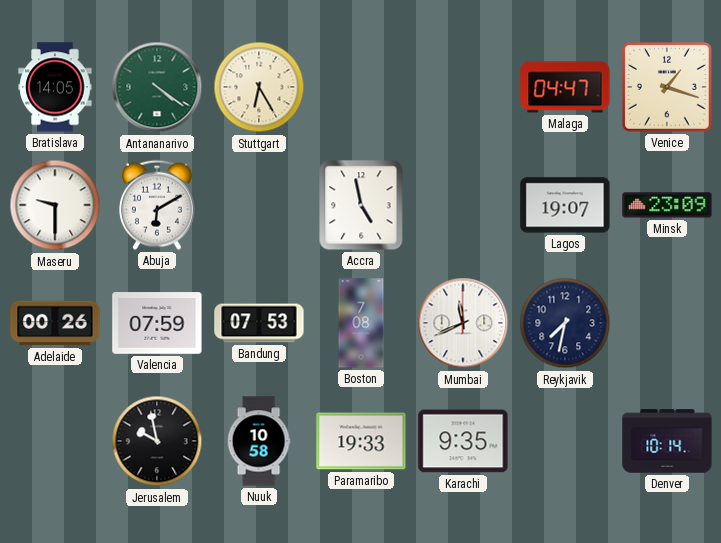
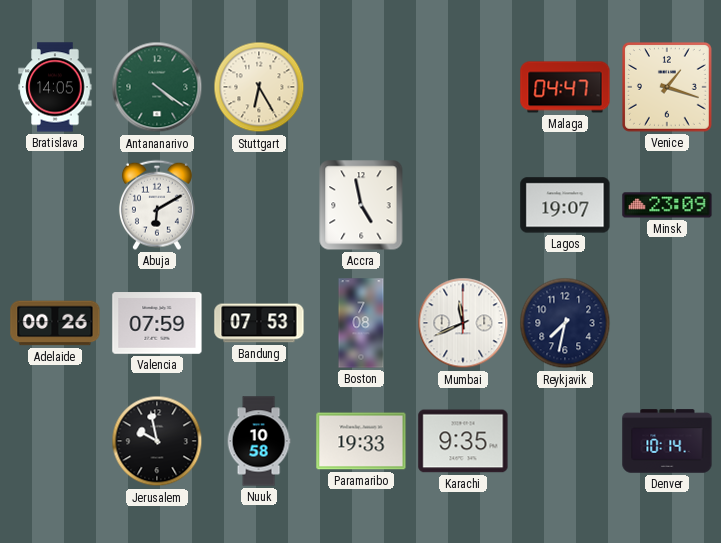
Maseru: 9:30 -> none
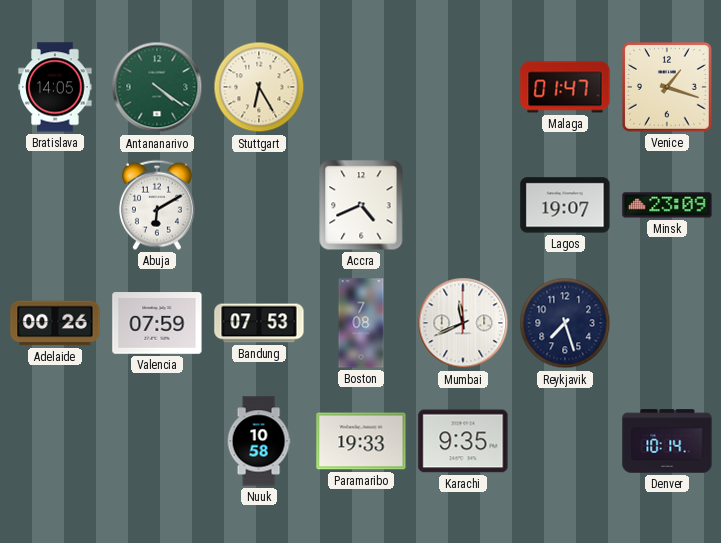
Malaga: 04:47 -> 01:47
Accra: 4:58 -> 4:41
Reykjavik: 7:32 -> 7:27
Jerusalem: 9:58 -> none
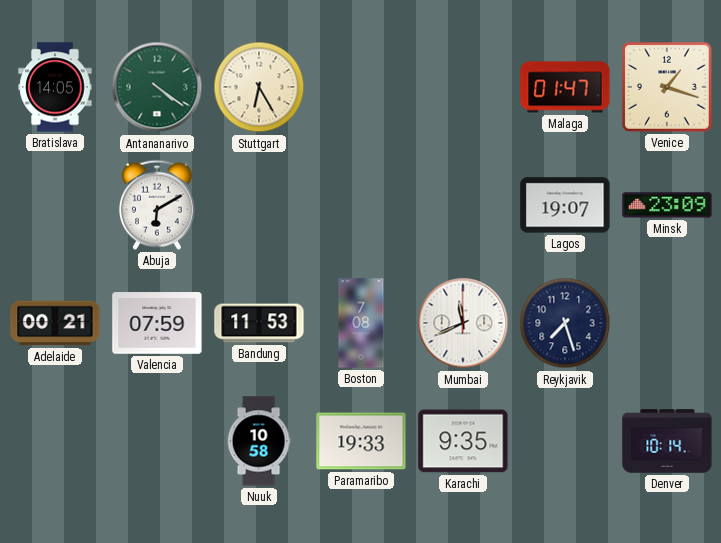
Accra: 4:41 -> none
Adelaide: 00:26 -> 00:21
Bandung: 07:53 -> 11:53
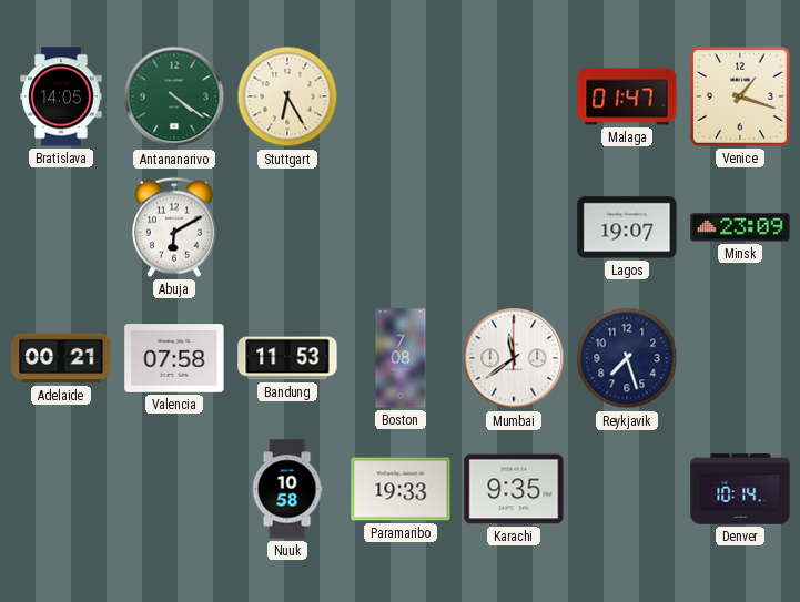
Valencia: 07:59 -> 07:58
Mumbai: 11:41 -> 11:39
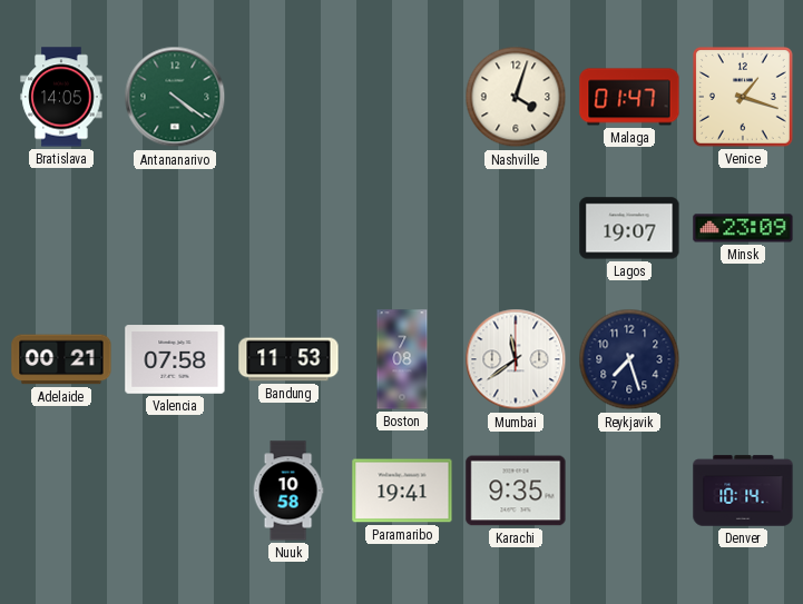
Stuttgart: 6:25 -> none
Nashville: none -> 4:03
Abuja: 6:10 -> none
Paramaribo: 19:33 -> 19:41
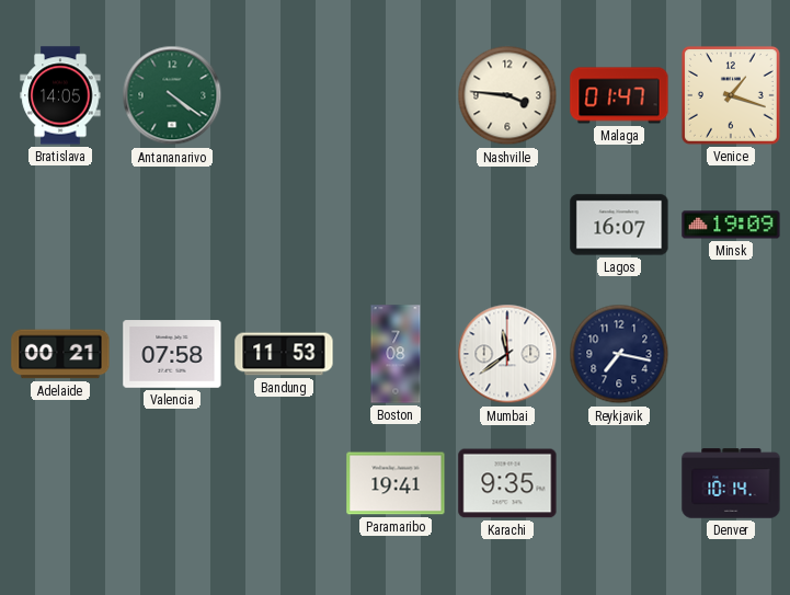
Nashville: 4:03 -> 3:46
Lagos: 19:07 -> 16:07
Minsk: 23:09 -> 19:09
Reykjavik: 7:27 -> 7:17
Nuuk: 10:58 -> none
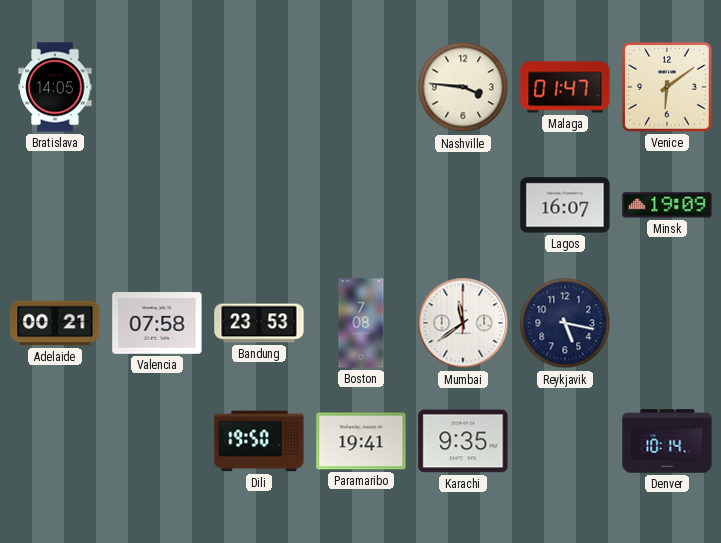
Antananarivo: 4:21 -> none
Venice: 1:18 -> 6:09
Bandung: 11:53 -> 23:53
Reykjavik: 7:17 -> 5:17
Dili: none -> 19:50
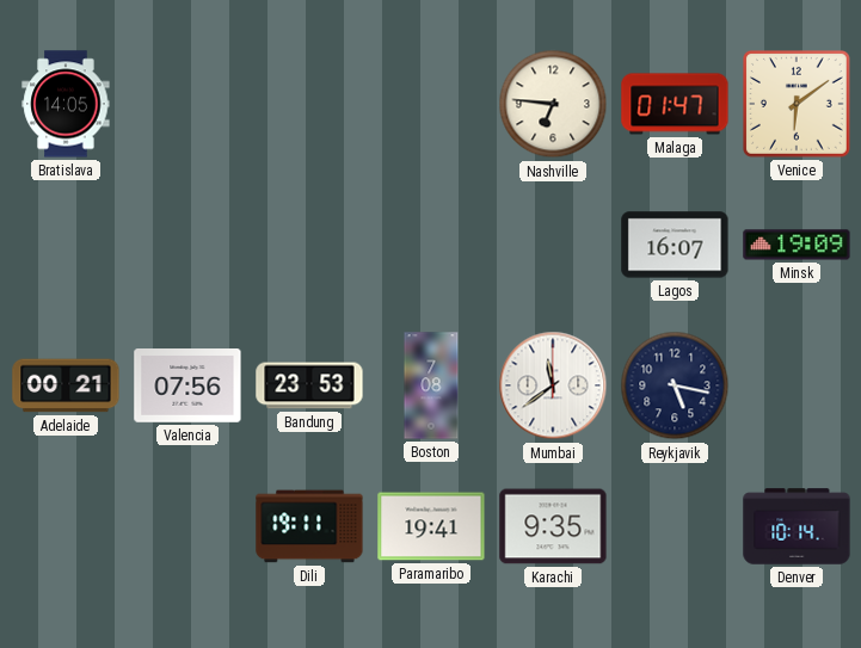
Nashville: 3:46 -> 6:46
Valencia: 07:58 -> 07:56
Dili: 19:50 -> 19:11
